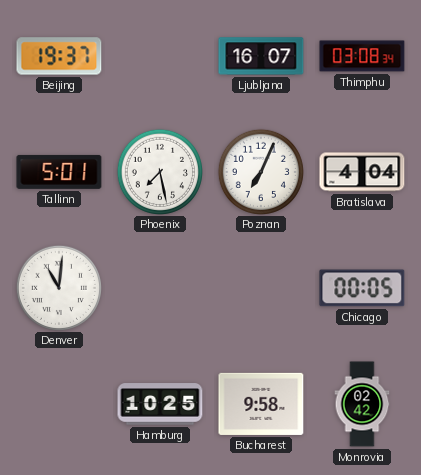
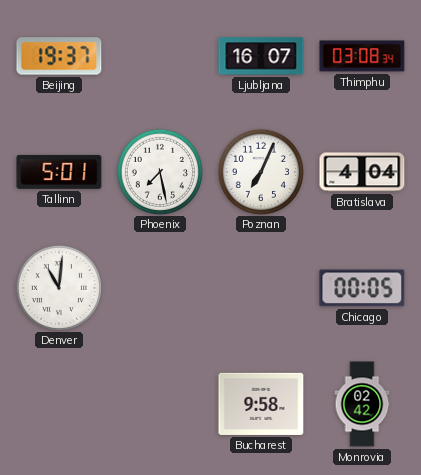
Hamburg: 10:25 -> none
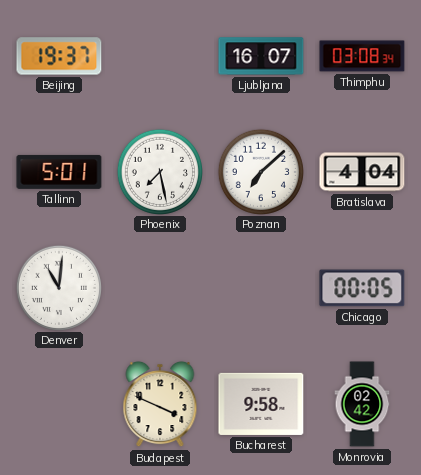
Poznan: 7:04 -> 7:08
Budapest: none -> 3:49
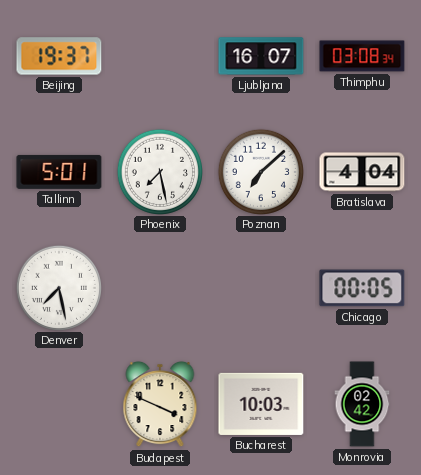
Denver: 11:01 -> 7:28
Bucharest: 9:58 -> 10:03
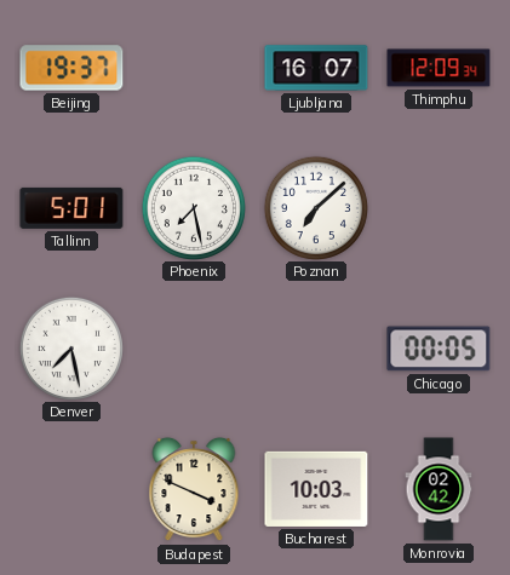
Thimphu: 03:08 -> 12:09
Bratislava: 4:04 -> none
